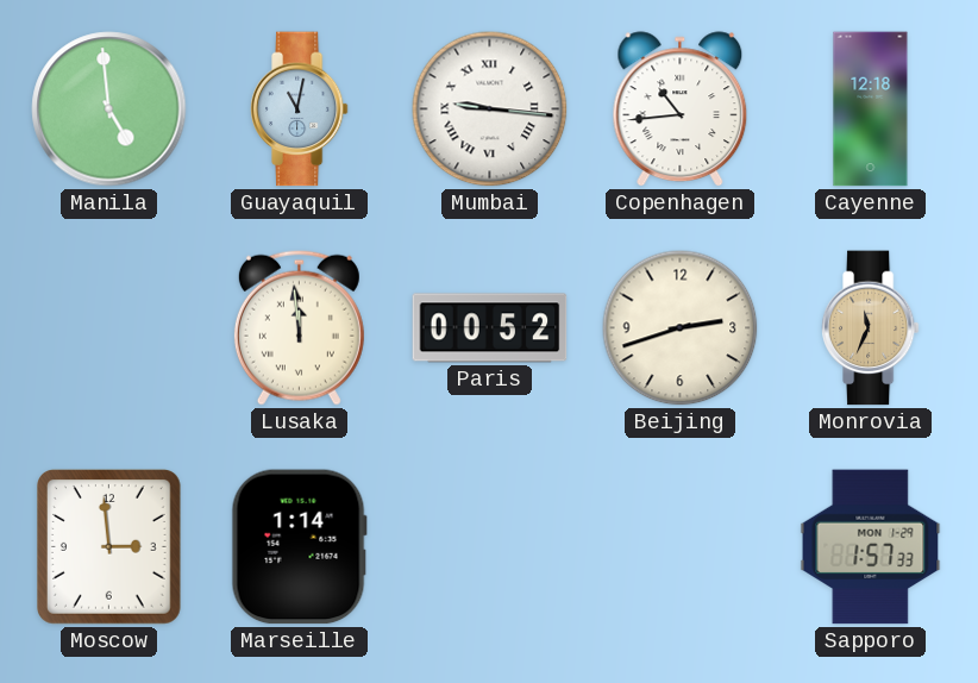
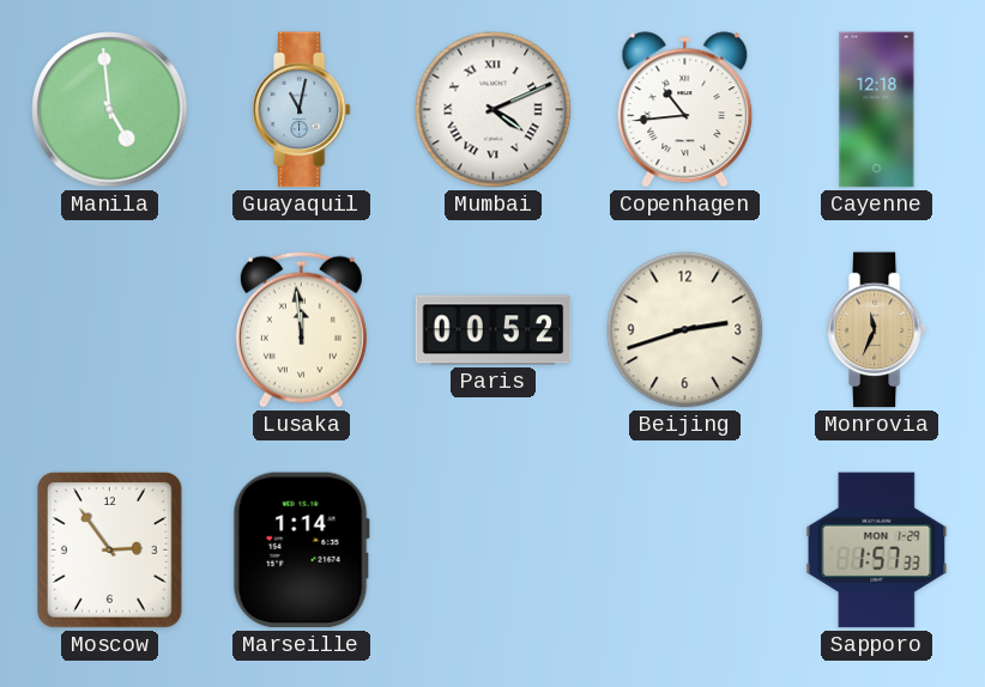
Mumbai: 9:16 -> 4:11
Moscow: 2:59 -> 2:54
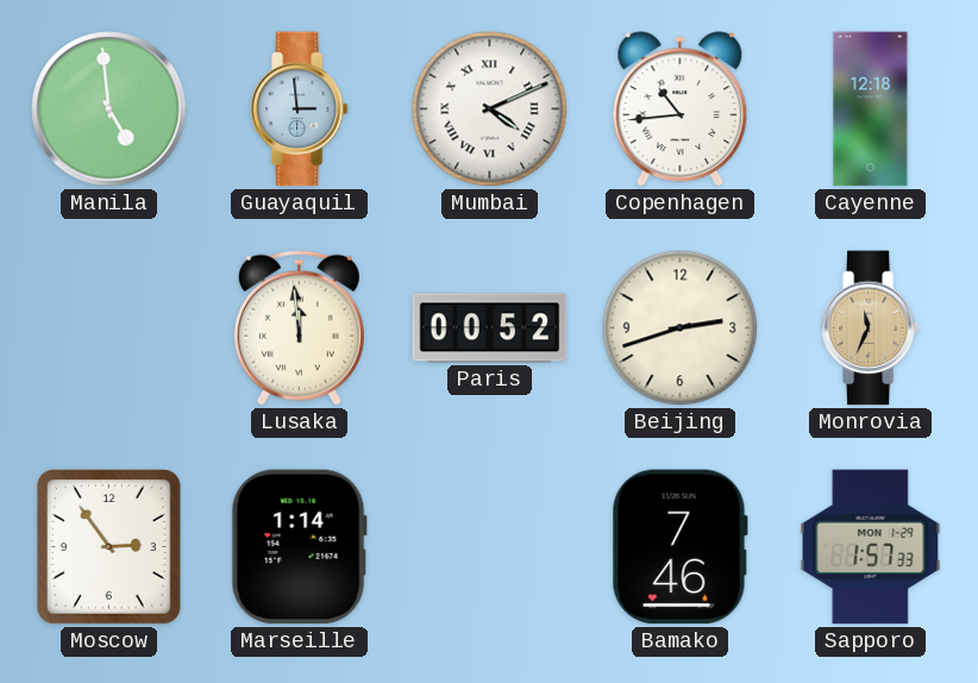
Guayaquil: 11:02 -> 2:59
Bamako: none -> 7:46
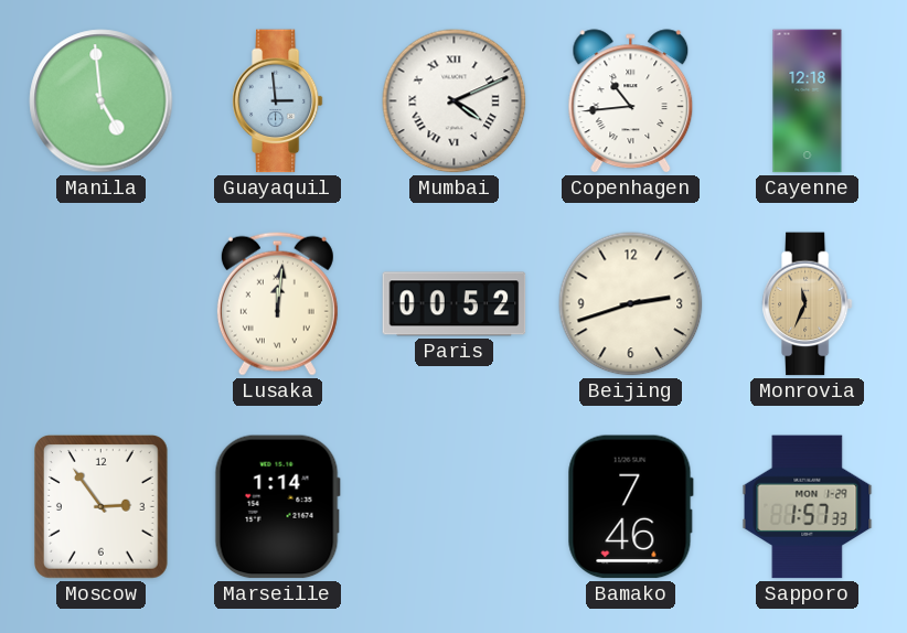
Lusaka: 11:59 -> 12:01
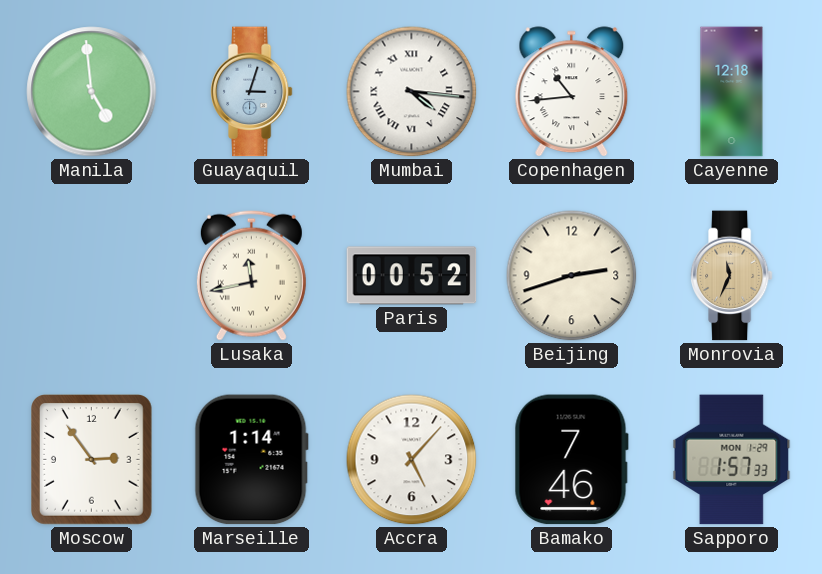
Guayaquil: 2:59 -> 3:03
Mumbai: 4:11 -> 4:16
Lusaka: 12:01 -> 11:43
Accra: none -> 5:07
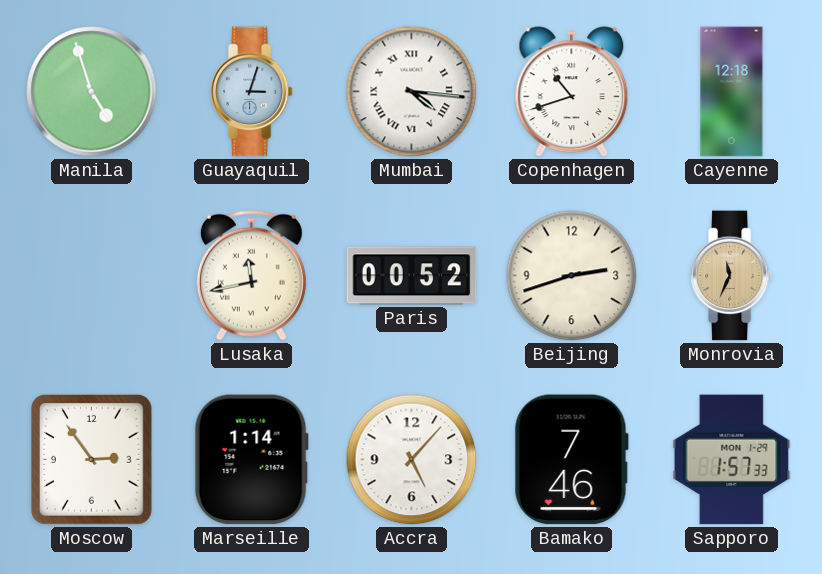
Manila: 4:59 -> 4:57
Copenhagen: 10:44 -> 10:42
